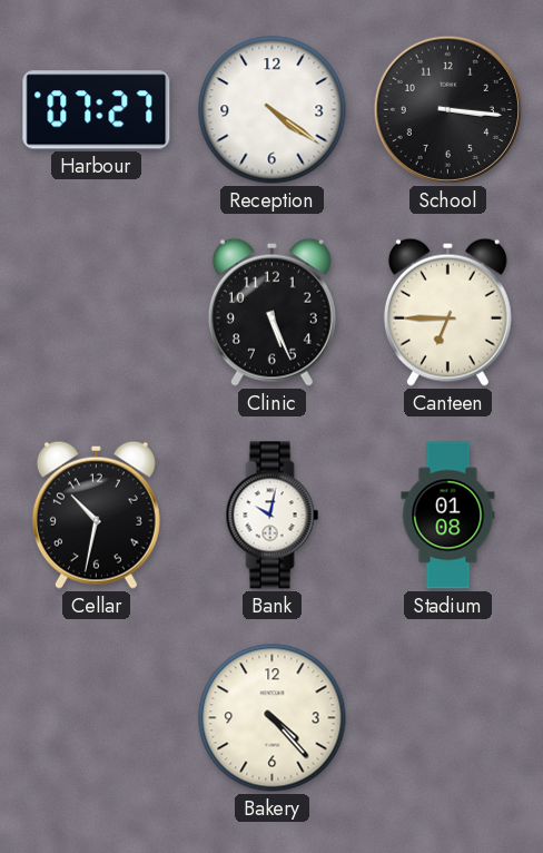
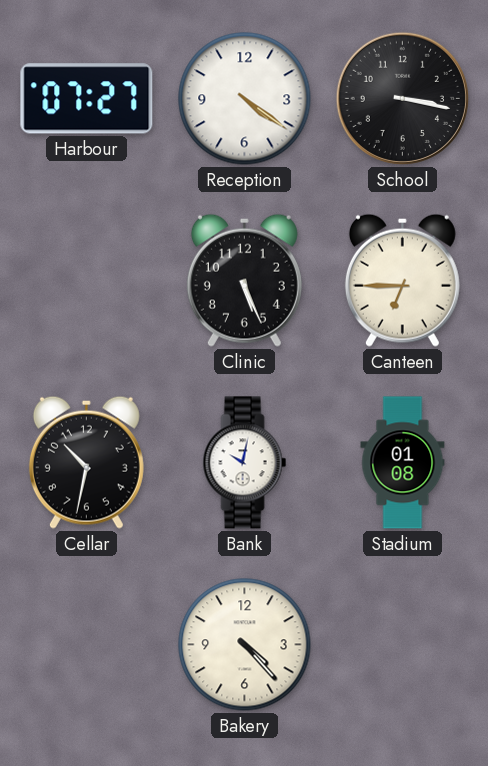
School: 3:16 -> 3:17
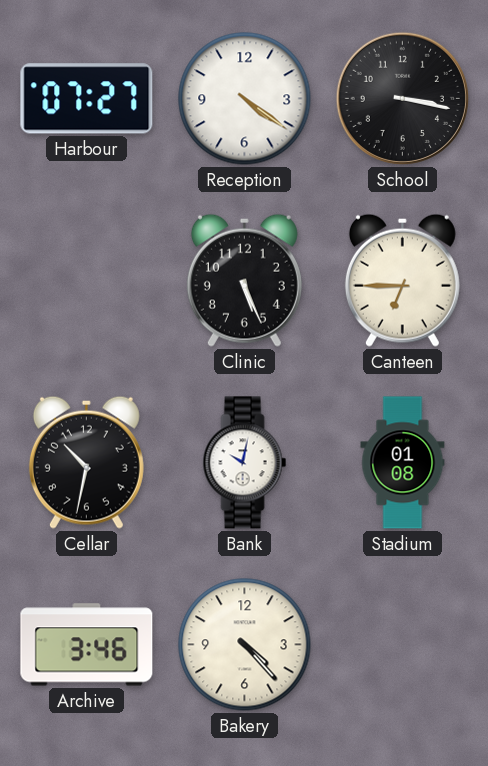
Archive: none -> 3:46
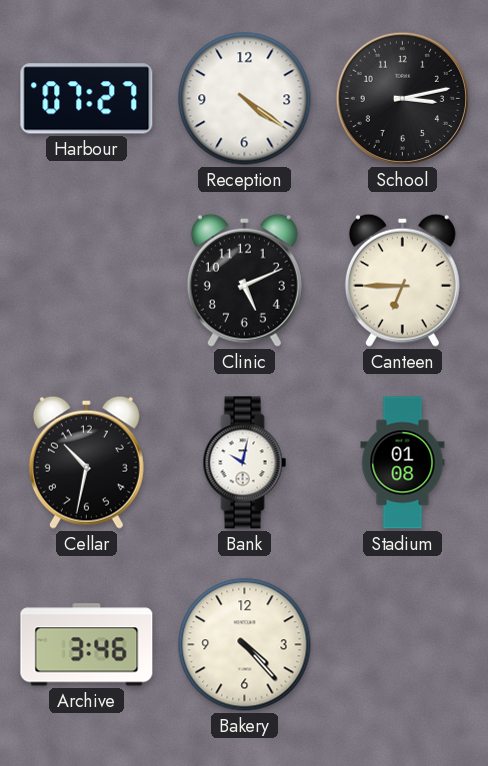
School: 3:17 -> 3:13
Clinic: 5:26 -> 5:11
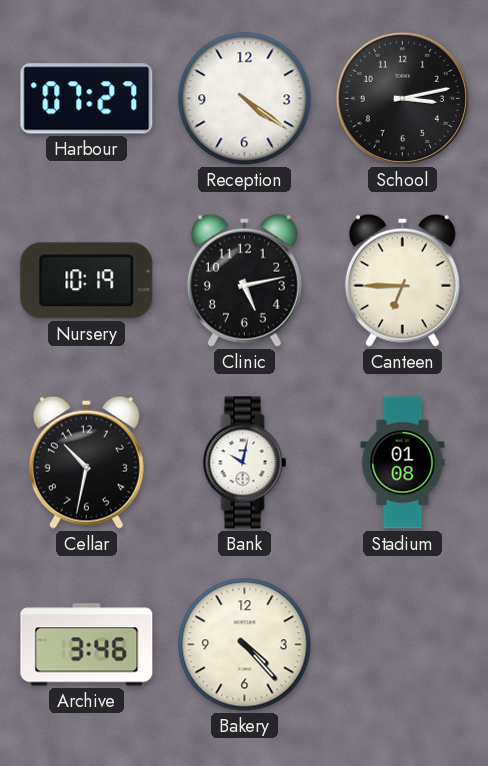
Nursery: none -> 10:19
Clinic: 5:11 -> 5:13
